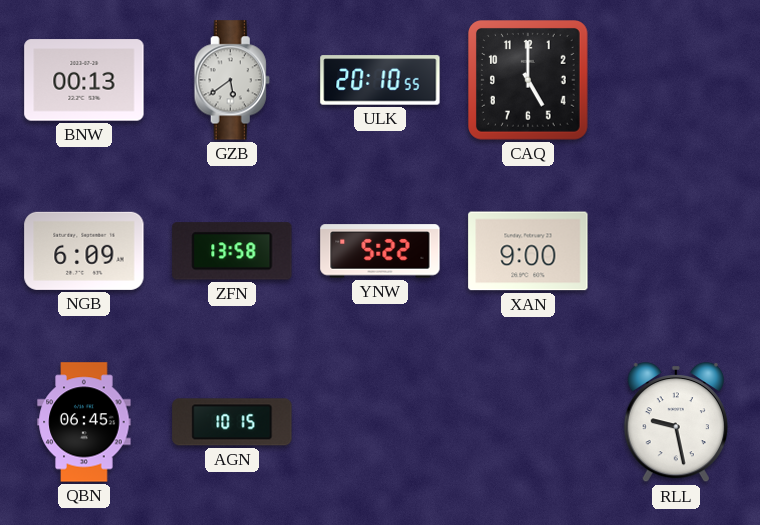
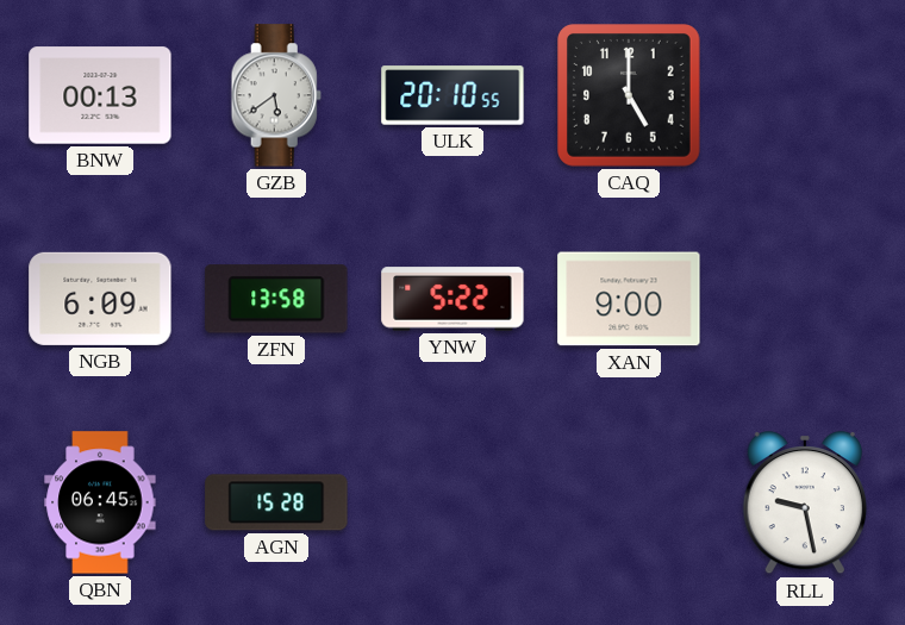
AGN: 10:15 -> 15:28
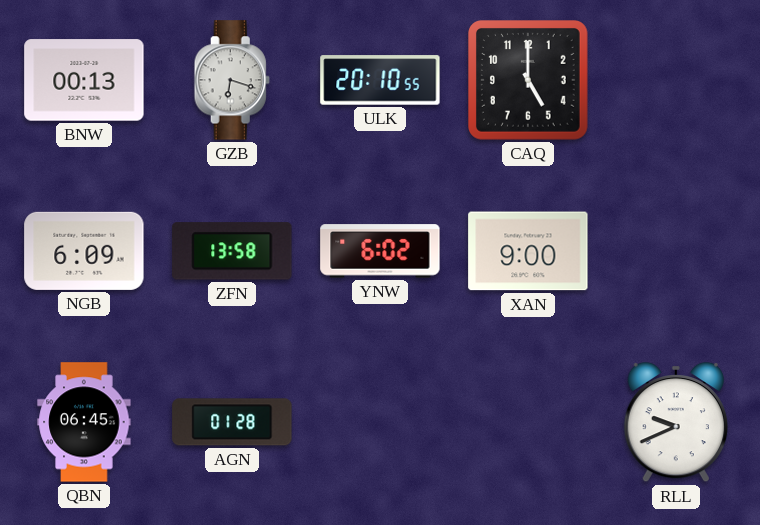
GZB: 5:39 -> 6:18
YNW: 5:22 -> 6:02
AGN: 15:28 -> 01:28
RLL: 9:28 -> 9:41
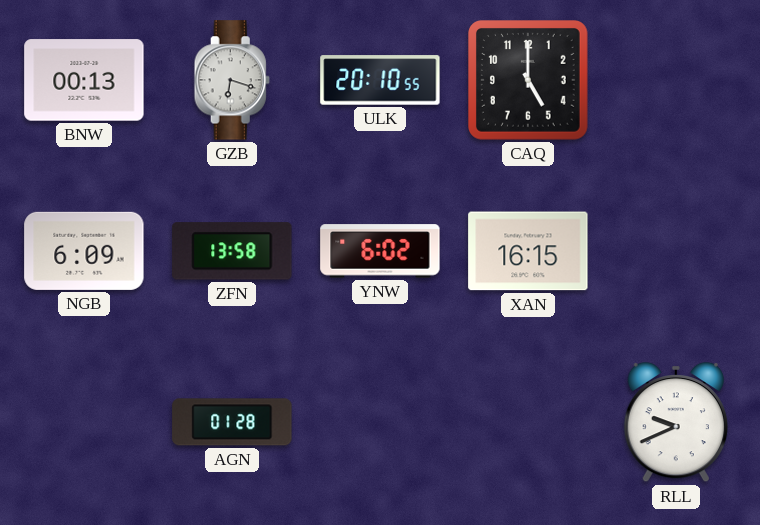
XAN: 9:00 -> 16:15
QBN: 06:45 -> none
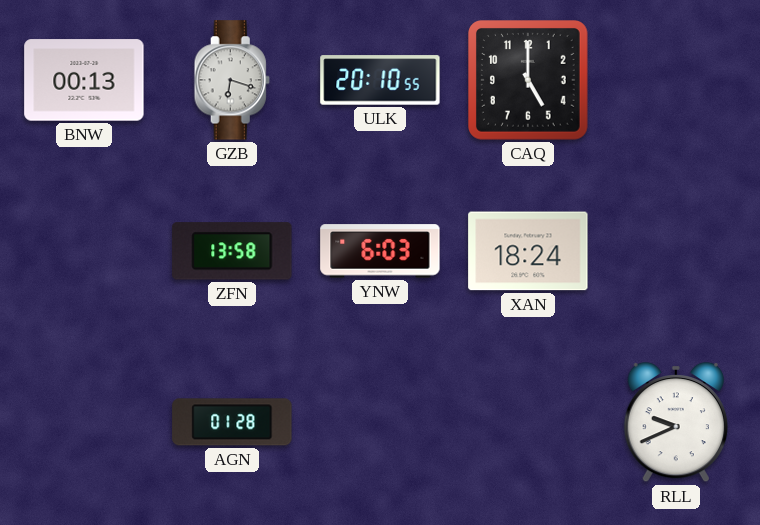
NGB: 6:09 -> none
YNW: 6:02 -> 6:03
XAN: 16:15 -> 18:24
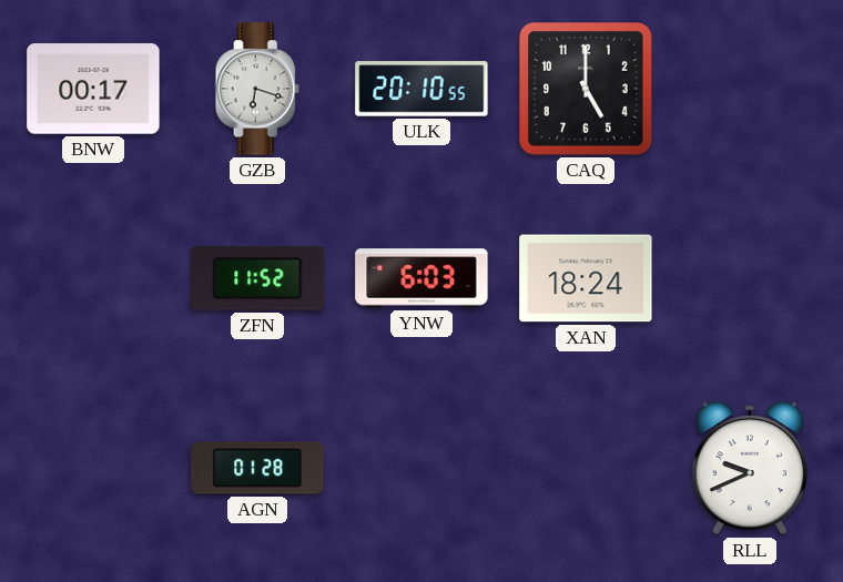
BNW: 00:13 -> 00:17
ZFN: 13:58 -> 11:52
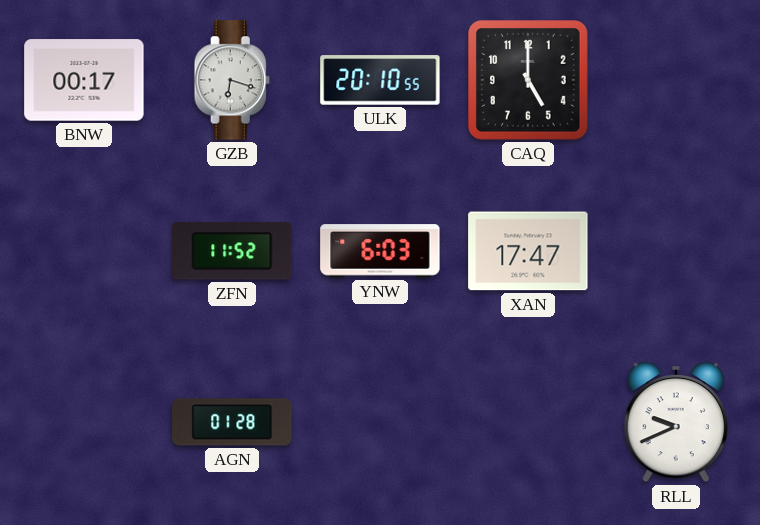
XAN: 18:24 -> 17:47
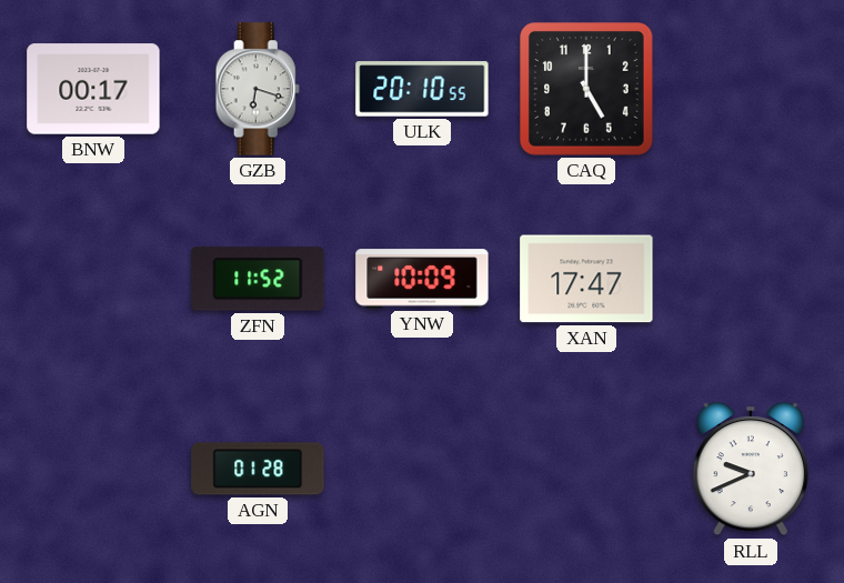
YNW: 6:03 -> 10:09
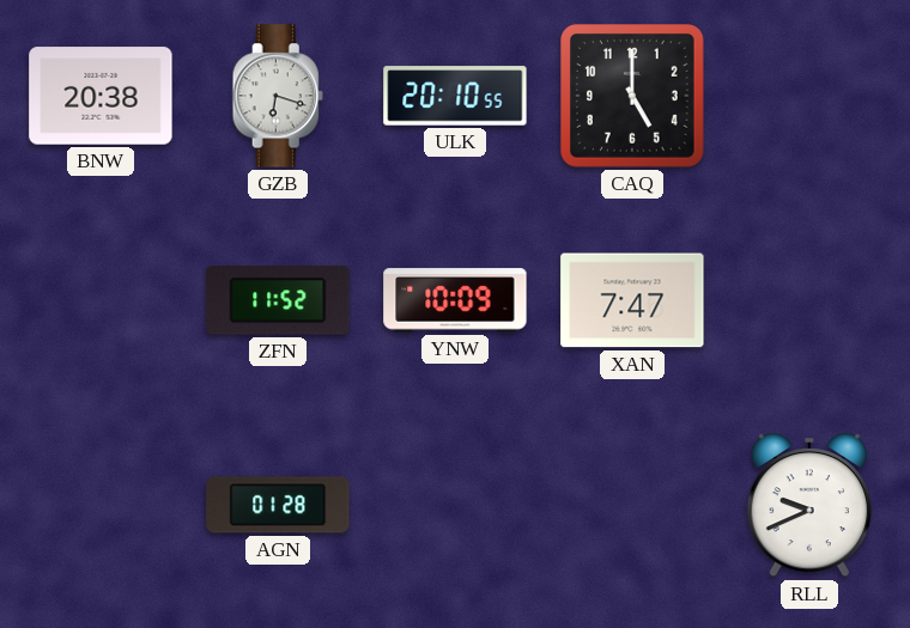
BNW: 00:17 -> 20:38
XAN: 17:47 -> 7:47
